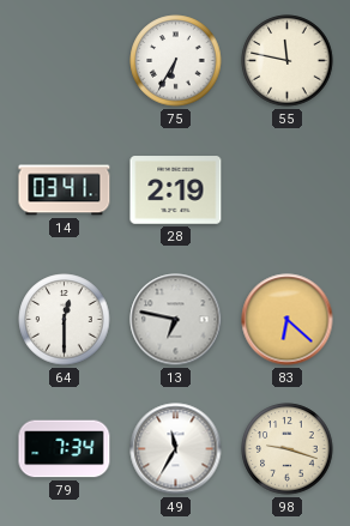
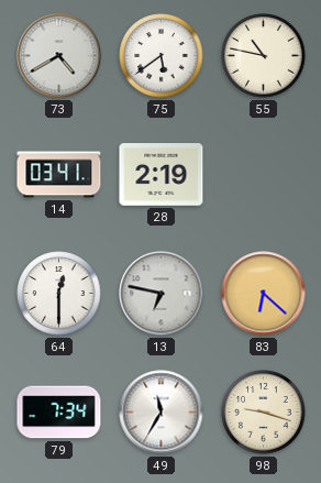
73: none -> 4:40
75: 6:35 -> 5:39
55: 11:47 -> 10:47
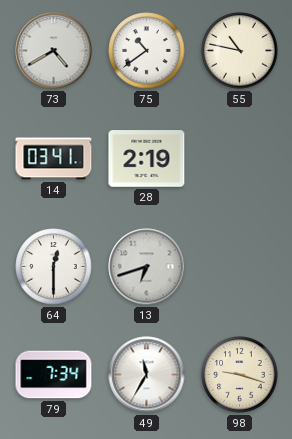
75: 5:39 -> 10:39
13: 6:47 -> 6:42
83: 6:22 -> none
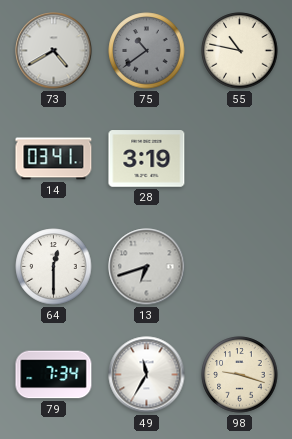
75 dial: white -> grey
28: 2:19 -> 3:19
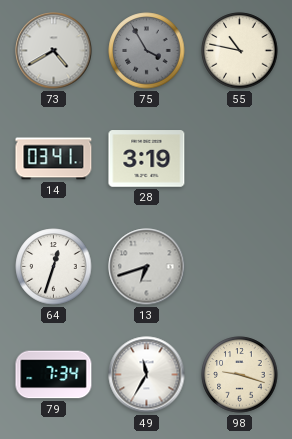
75: 10:39 -> 3:55
64: 12:30 -> 12:33
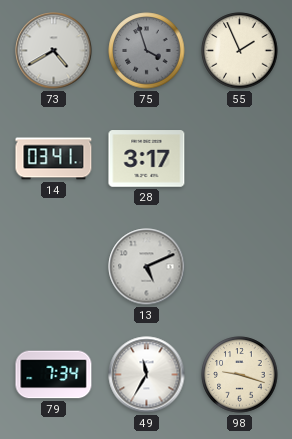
75: 3:55 -> 3:57
55: 10:47 -> 1:56
28: 3:19 -> 3:17
64: 12:33 -> none
13: 6:42 -> 5:11
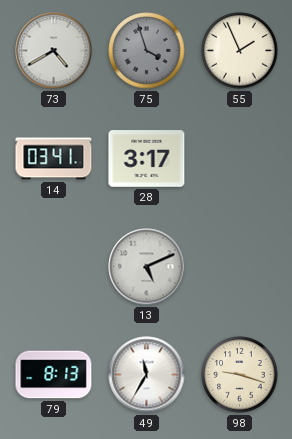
79: 7:34 -> 8:13
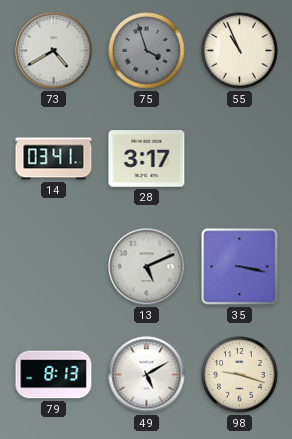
55: 1:56 -> 10:56
35: none -> 3:17
49: 11:35 -> 5:10
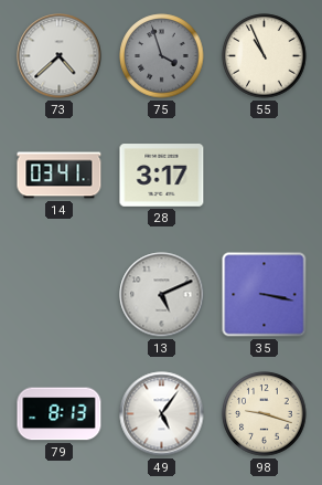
73: 4:40 -> 4:38
49: 5:10 -> 5:06
